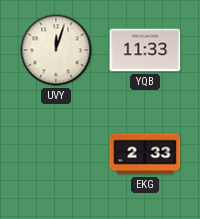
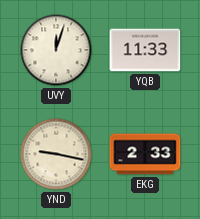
YND: none -> 9:17
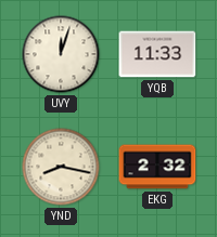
YND: 9:17 -> 8:17
EKG: 2:33 -> 2:32
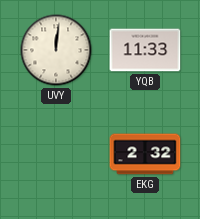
UVY: 12:03 -> 12:01
YND: 8:17 -> none
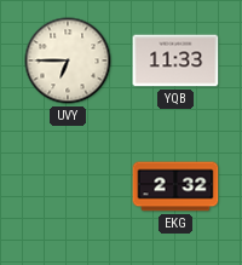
UVY: 12:01 -> 6:45
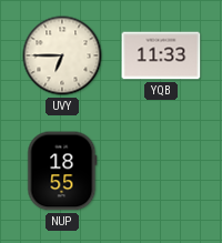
NUP: none -> 18:55
EKG: 2:32 -> none
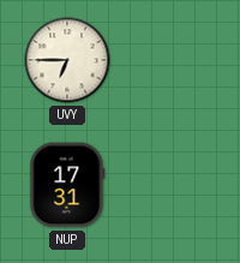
YQB: 11:33 -> none
NUP: 18:55 -> 17:31
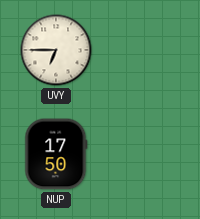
NUP: 17:31 -> 17:50
